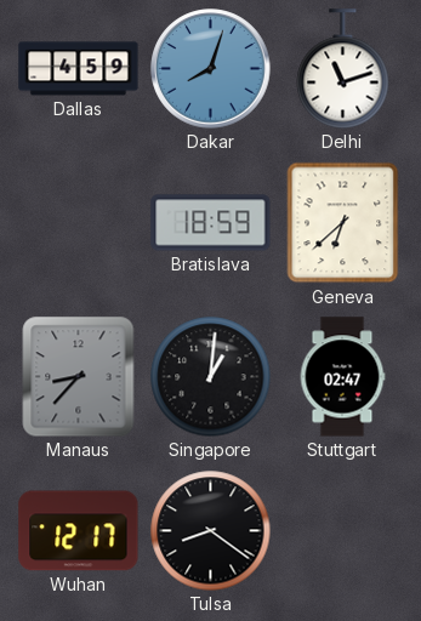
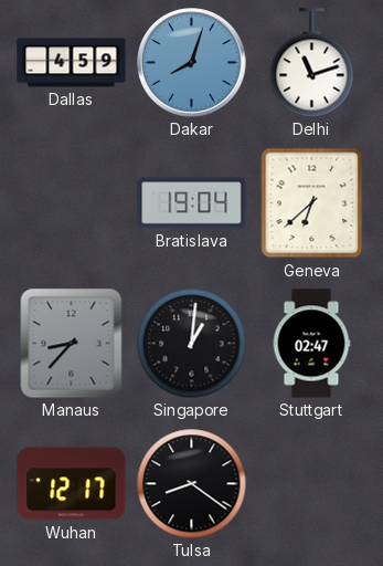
Bratislava: 18:59 -> 19:04
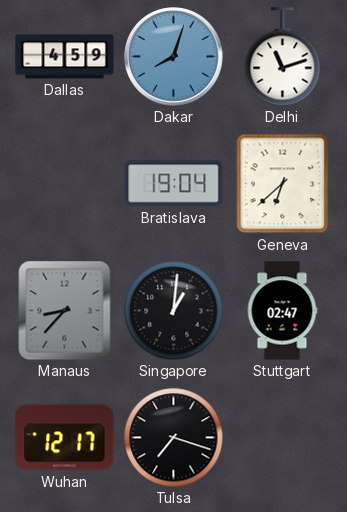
Tulsa: 8:21 -> 7:18
